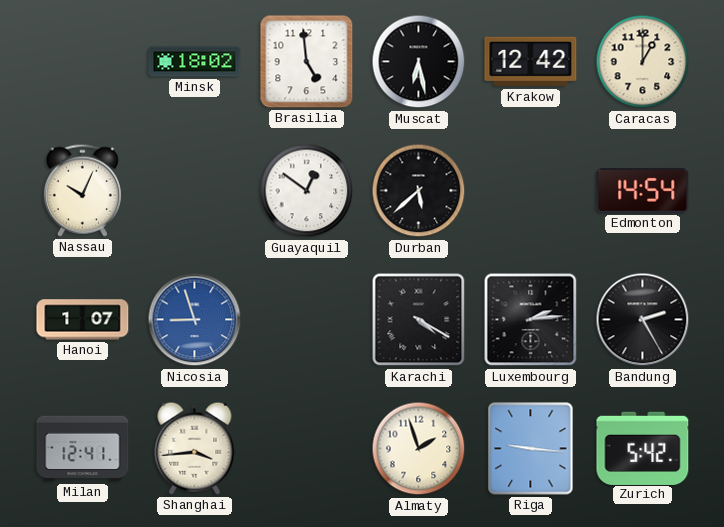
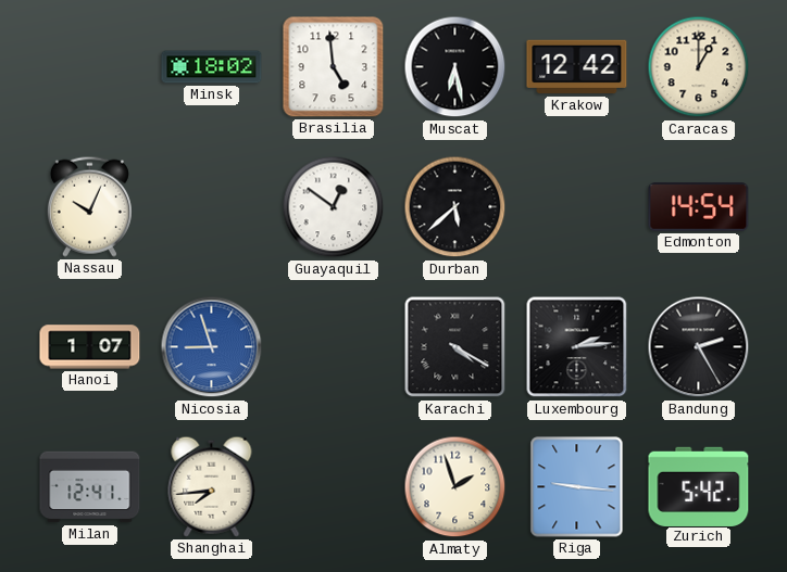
Shanghai: 3:44 -> 7:44
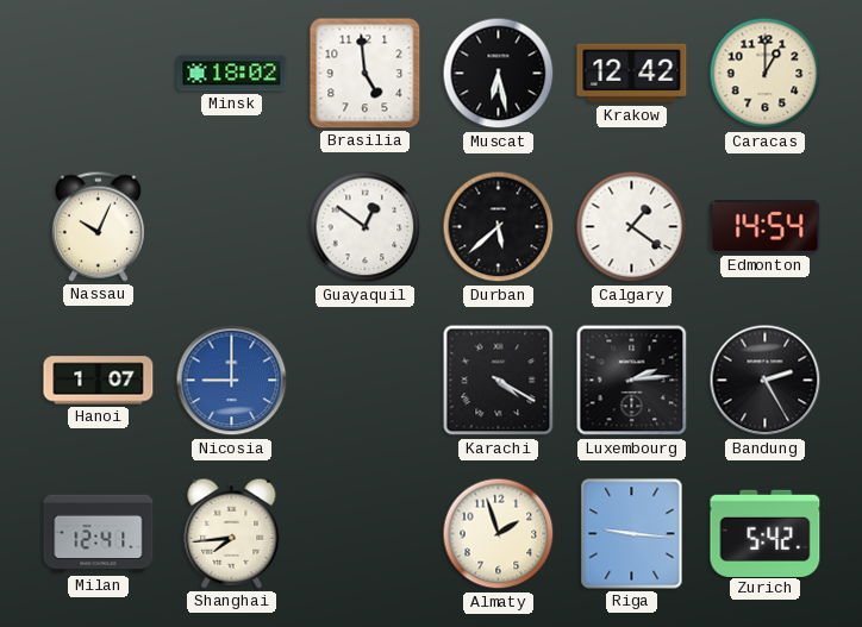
Calgary: none -> 1:21
Nicosia: 8:57 -> 9:00
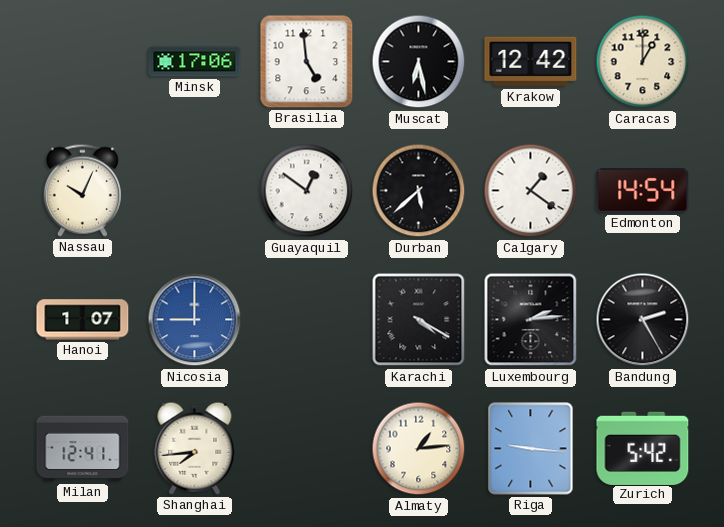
Minsk: 18:02 -> 17:06
Almaty: 1:57 -> 1:14
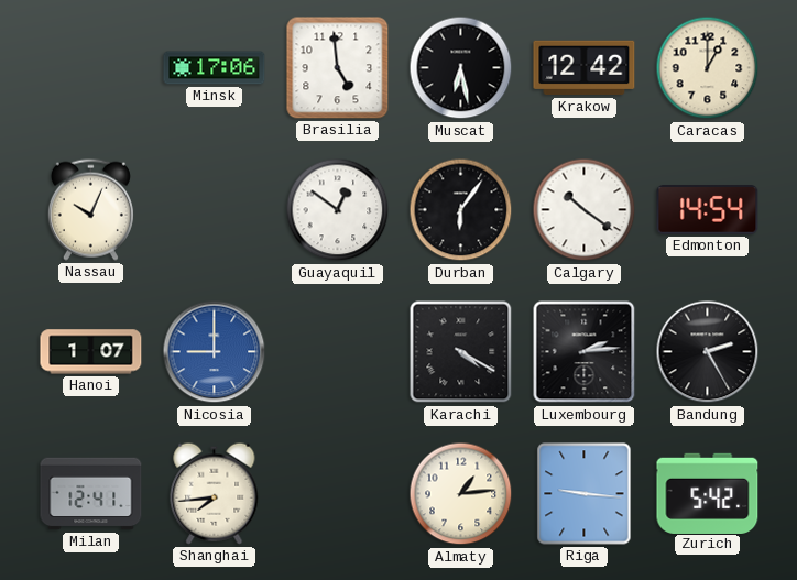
Durban: 5:38 -> 6:06
Calgary: 1:21 -> 10:21
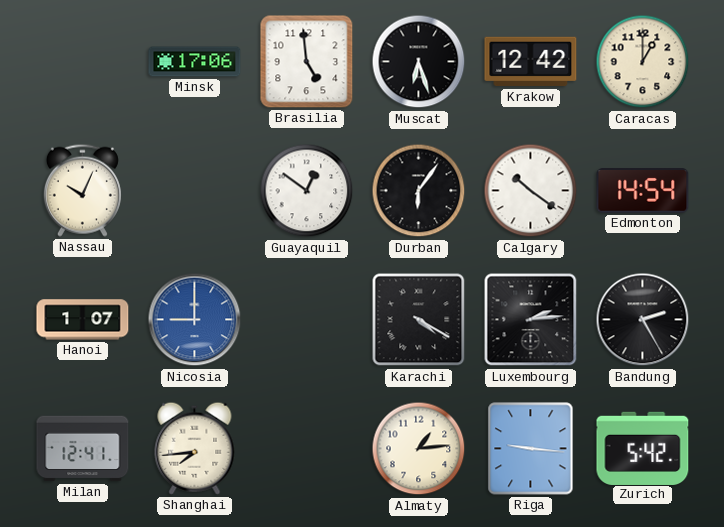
Muscat: 6:28 -> 6:27
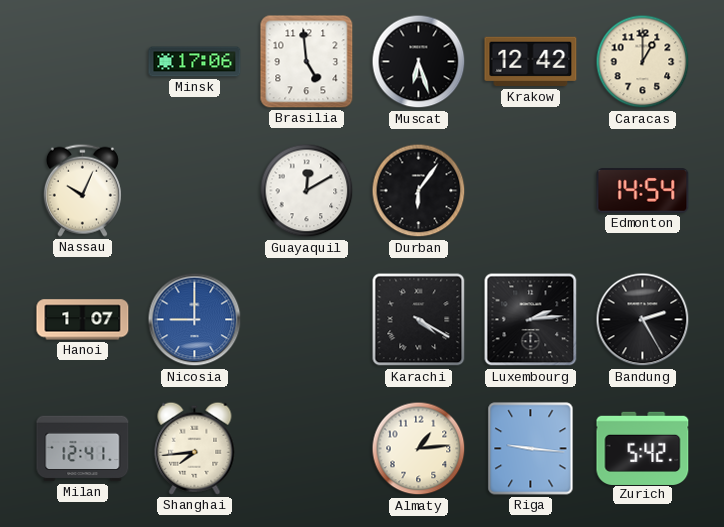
Guayaquil: 12:51 -> 12:10
Calgary: 10:21 -> none
